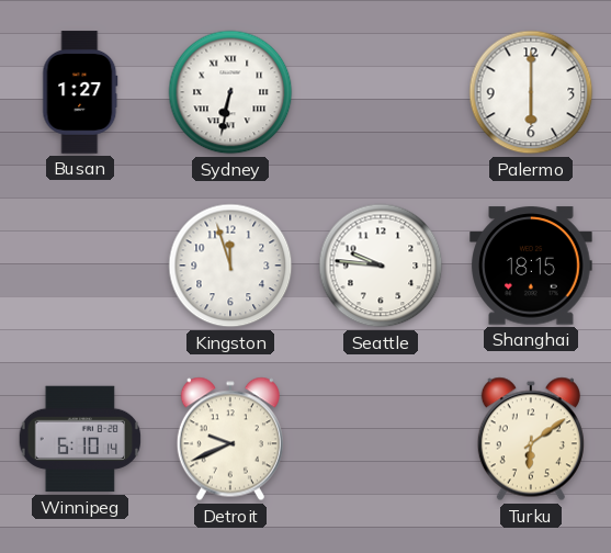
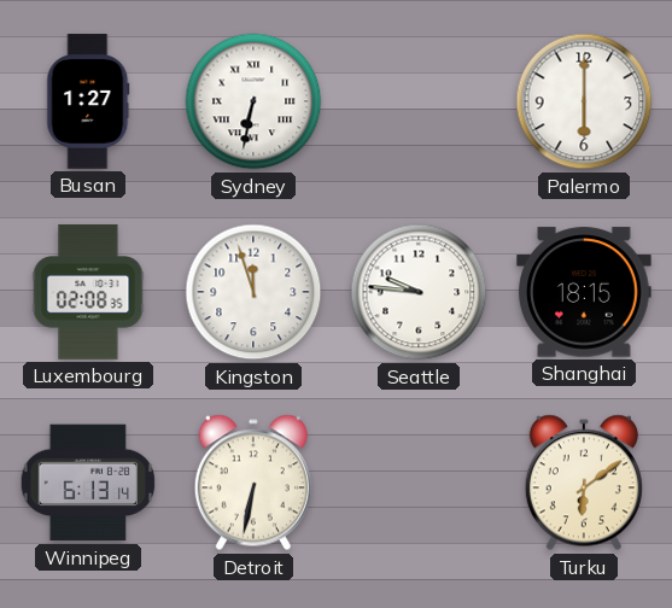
Luxembourg: none -> 02:08
Winnipeg: 6:10 -> 6:13
Detroit: 9:41 -> 6:32
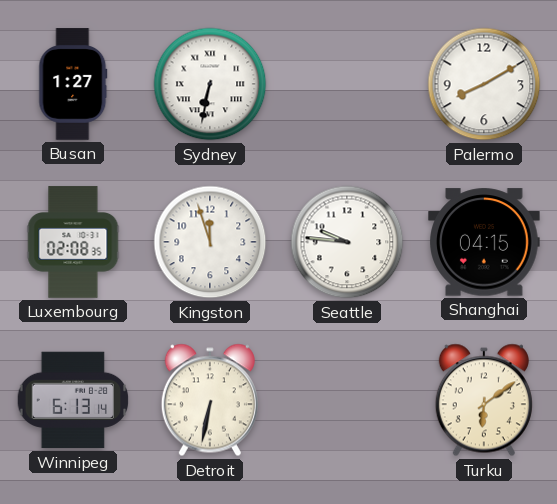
Palermo: 6:00 -> 8:10
Shanghai: 18:15 -> 04:15
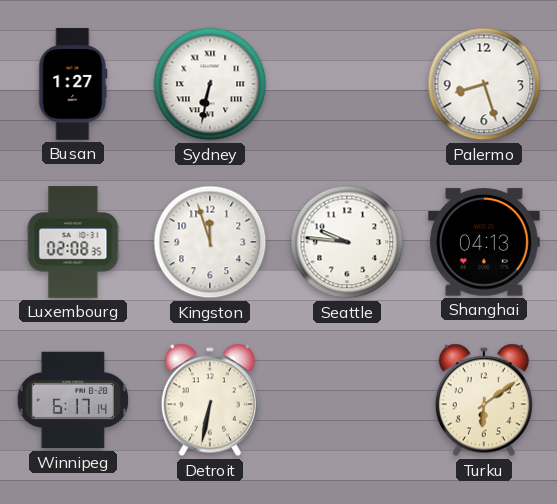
Palermo: 8:10 -> 8:27
Shanghai: 04:15 -> 04:13
Winnipeg: 6:13 -> 6:17
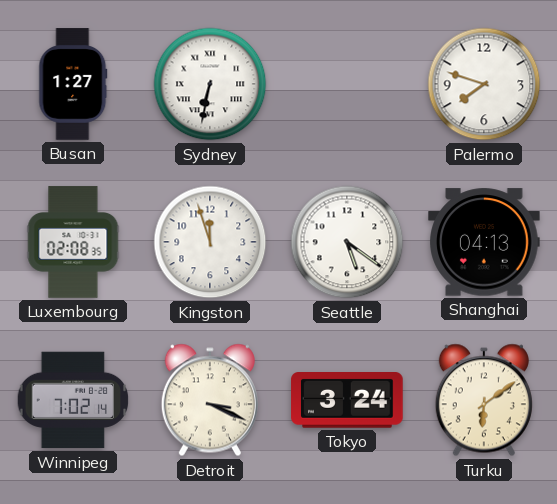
Palermo: 8:27 -> 7:48
Seattle: 9:46 -> 5:21
Winnipeg: 6:17 -> 7:02
Detroit: 6:32 -> 3:19
Tokyo: none -> 3:24
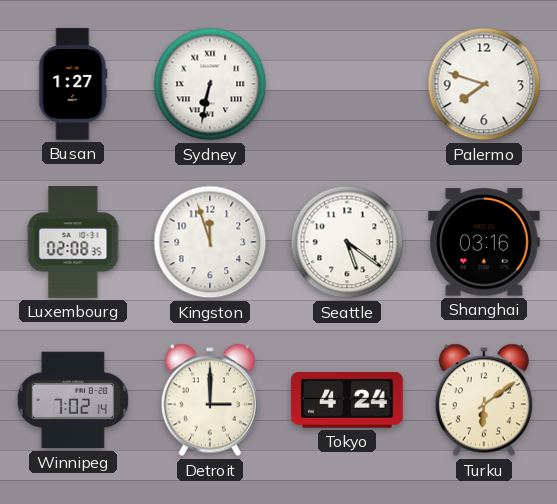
Shanghai: 04:13 -> 03:16
Detroit: 3:19 -> 3:00
Tokyo: 3:24 -> 4:24
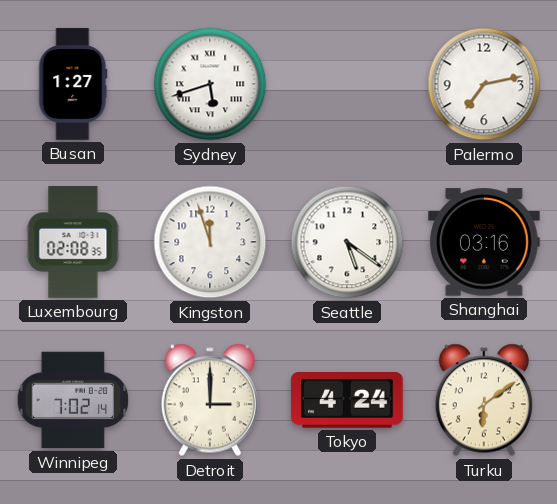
Sydney: 6:32 -> 5:42
Palermo: 7:48 -> 7:13
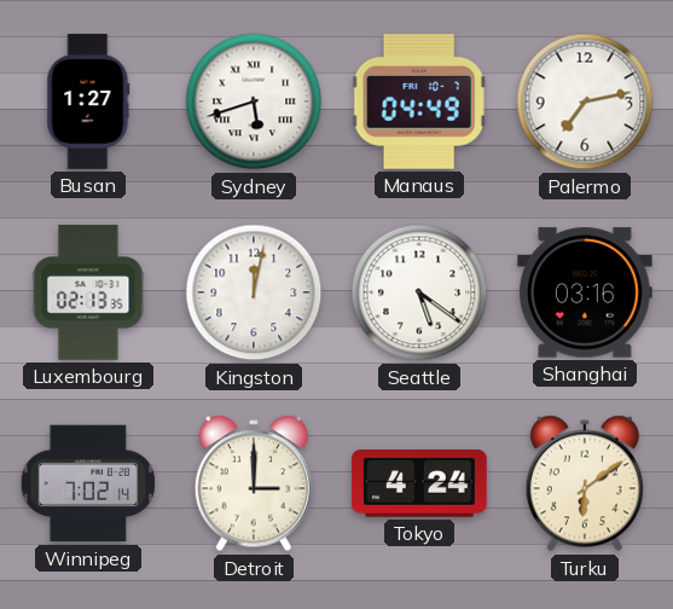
Manaus: none -> 04:49
Luxembourg: 02:08 -> 02:13
Kingston: 11:57 -> 12:02
